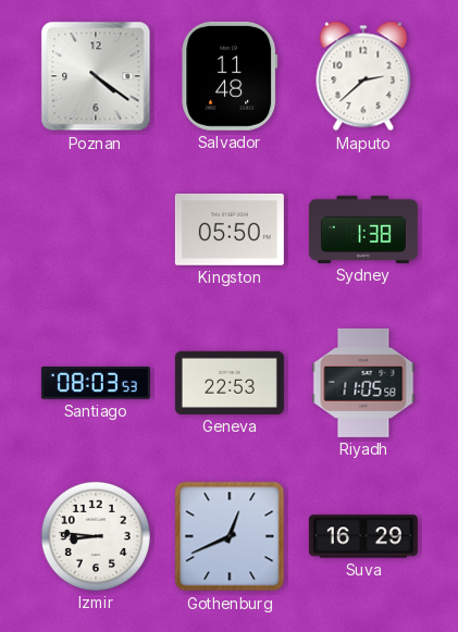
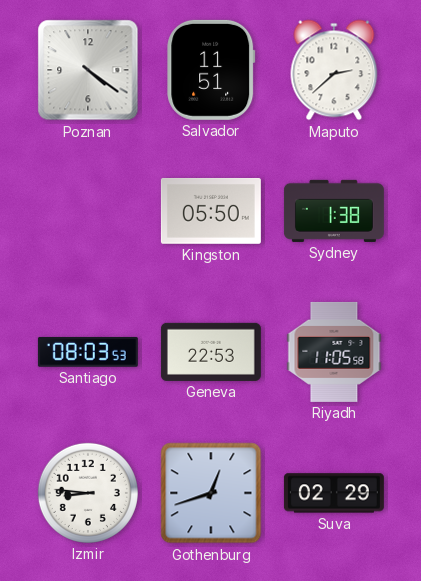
Salvador: 11:48 -> 11:51
Gothenburg: 12:41 -> 12:42
Suva: 16:29 -> 02:29
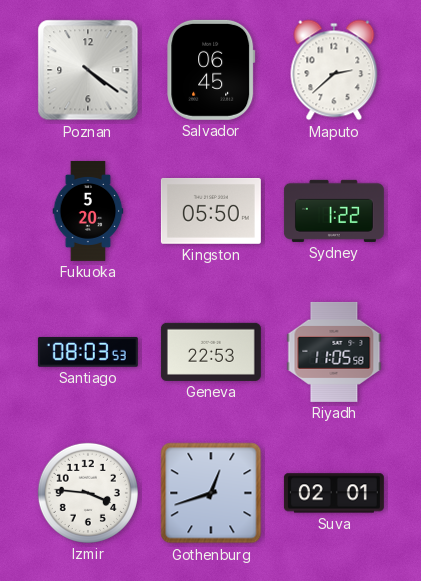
Salvador: 11:51 -> 06:45
Fukuoka: none -> 5:20
Sydney: 1:38 -> 1:22
Izmir: 8:46 -> 3:46
Suva: 02:29 -> 02:01
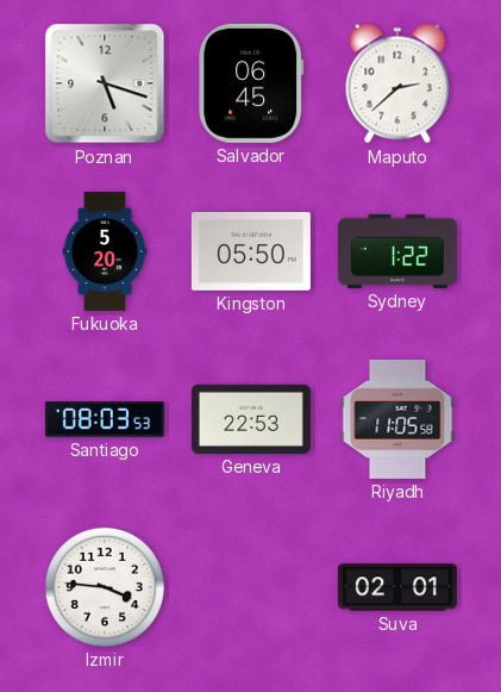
Poznan: 4:21 -> 5:18
Gothenburg: 12:42 -> none
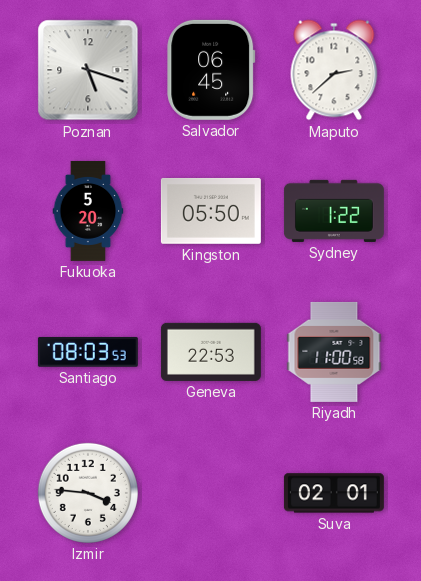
Riyadh: 11:05 -> 11:00
